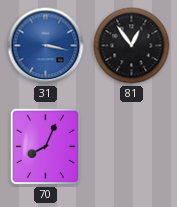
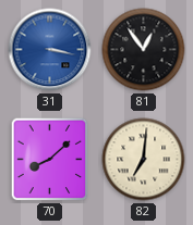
70: 8:04 -> 8:08
82: none -> 7:01
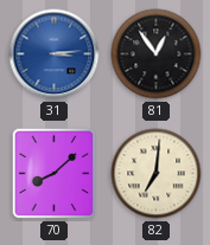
31: 3:17 -> 3:14
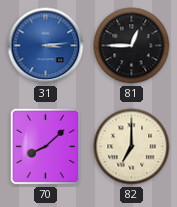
81: 12:54 -> 12:45
82: 7:01 -> 7:00
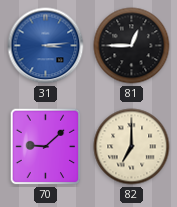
70: 8:08 -> 9:08
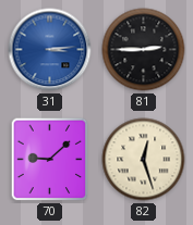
81: 12:45 -> 2:45
82: 7:00 -> 12:27
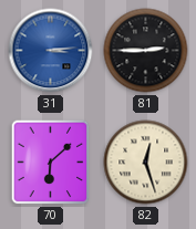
70: 9:08 -> 6:08
